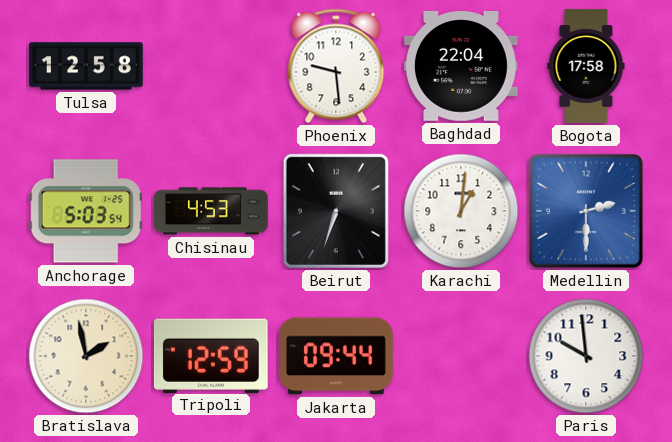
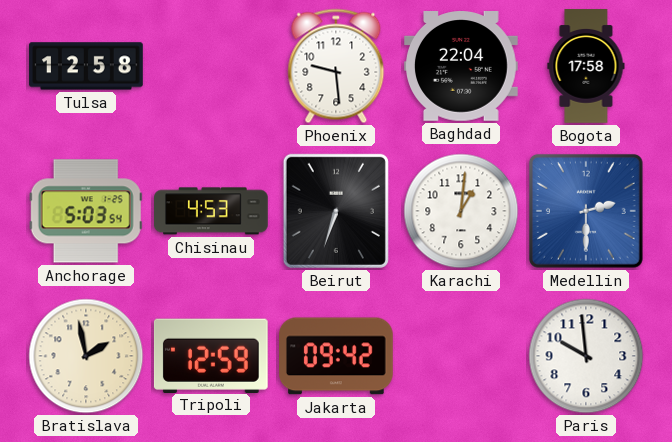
Jakarta: 09:44 -> 09:42
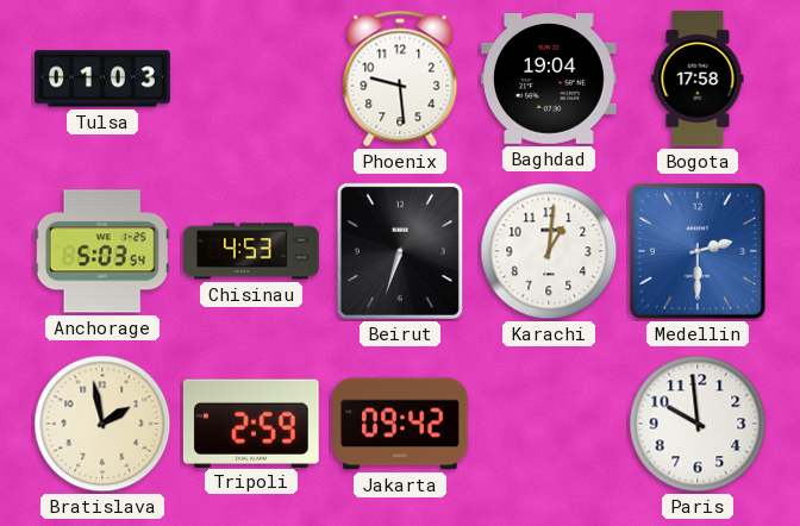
Tulsa: 12:58 -> 01:03
Baghdad: 22:04 -> 19:04
Tripoli: 12:59 -> 2:59
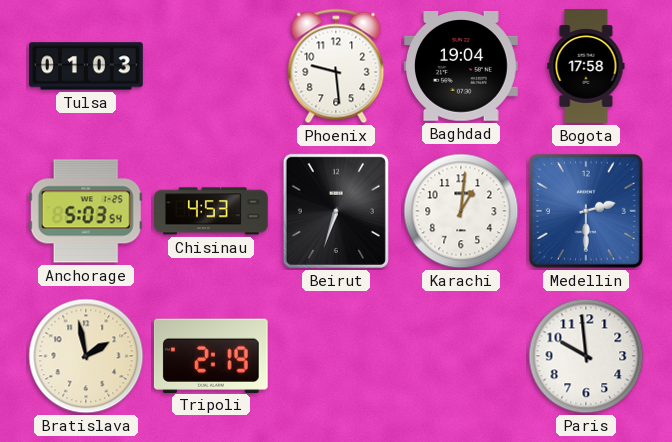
Tripoli: 2:59 -> 2:19
Jakarta: 09:42 -> none
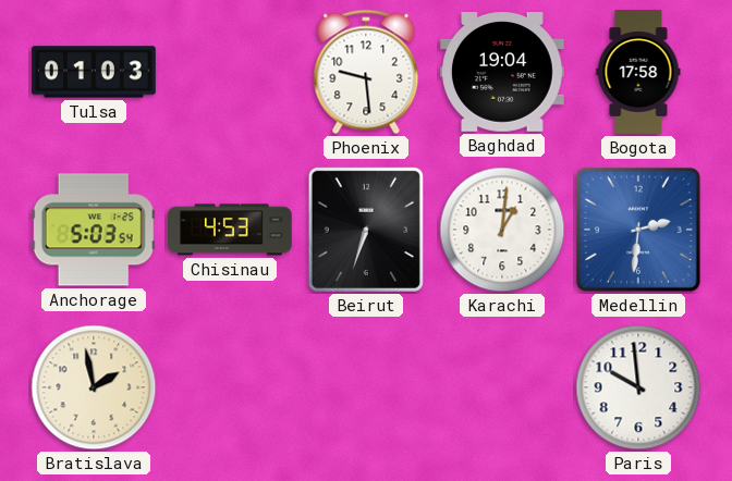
Medellin: 2:30 -> 2:31
Tripoli: 2:19 -> none
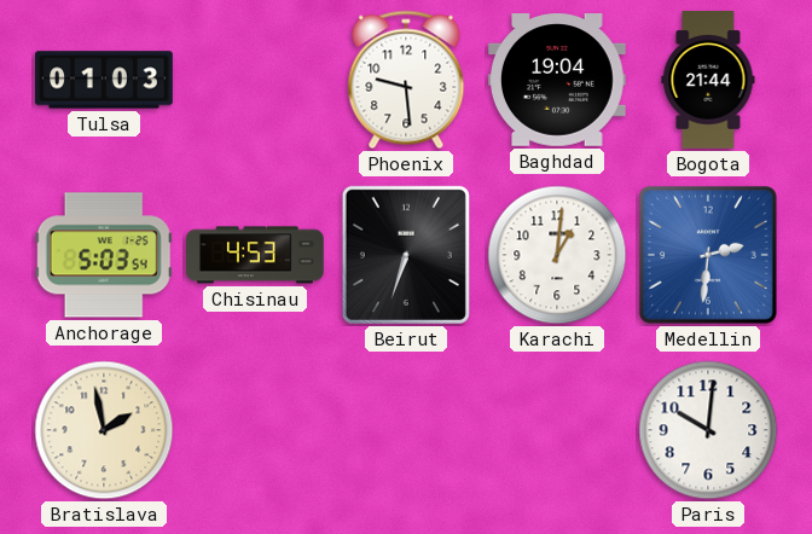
Bogota: 17:58 -> 21:44
Paris: 9:59 -> 10:01
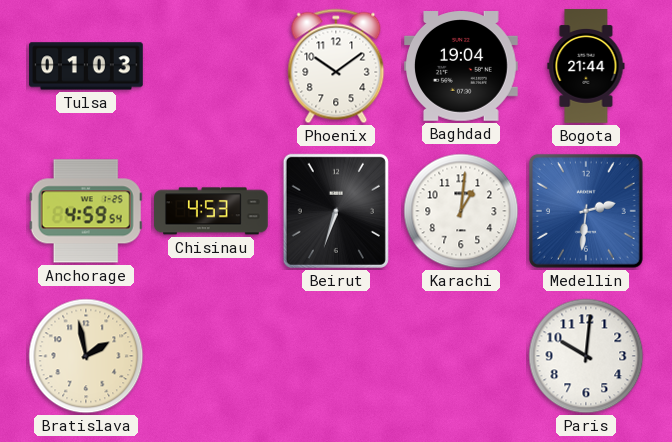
Phoenix: 9:29 -> 10:09
Anchorage: 5:03 -> 4:59
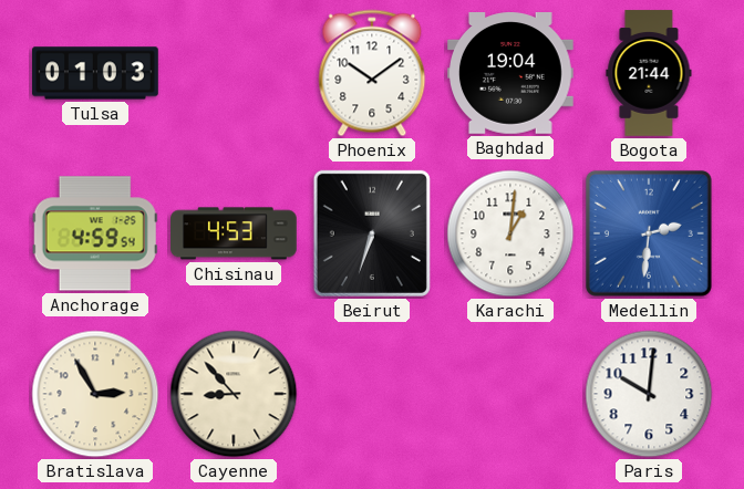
Bratislava: 1:58 -> 2:55
Cayenne: none -> 8:53
